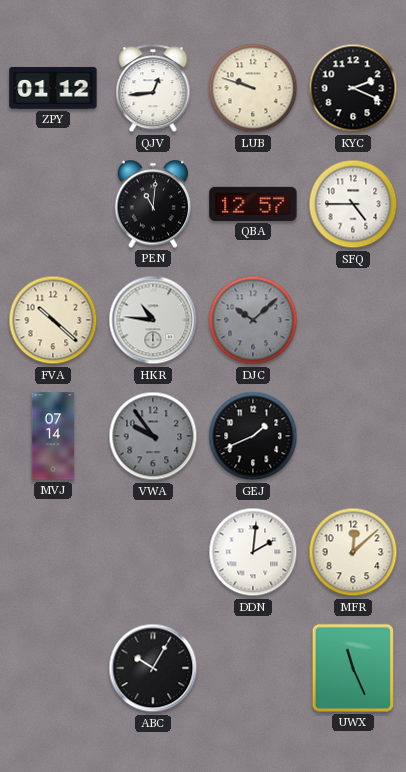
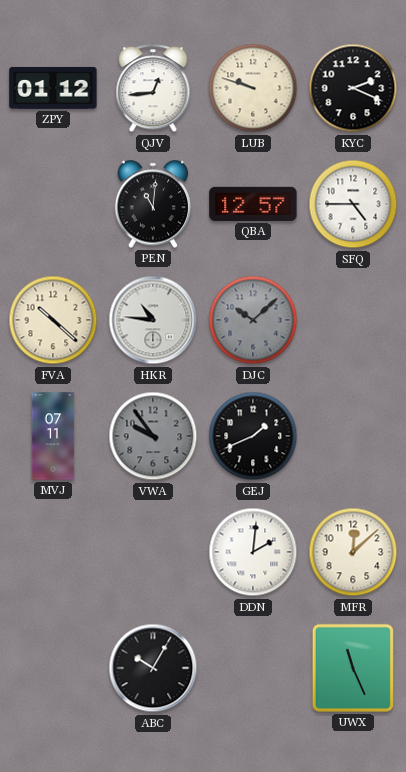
MVJ: 07:14 -> 07:11
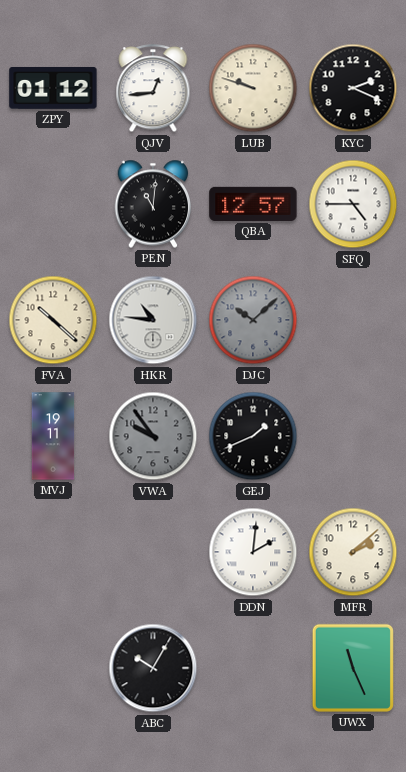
MVJ: 07:11 -> 19:11
MFR: 12:08 -> 2:08
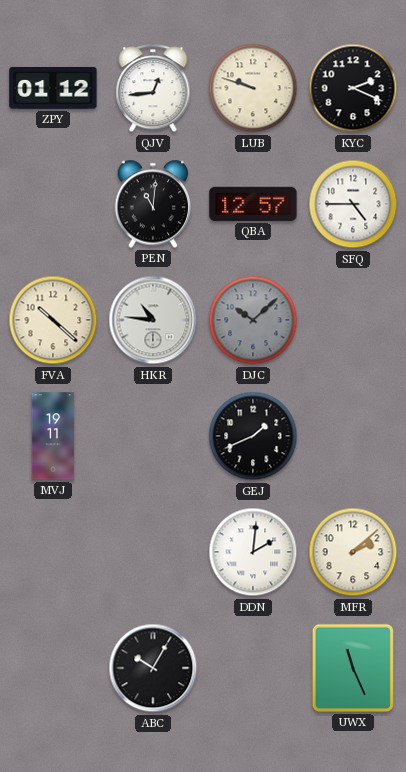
VWA: 9:54 -> none
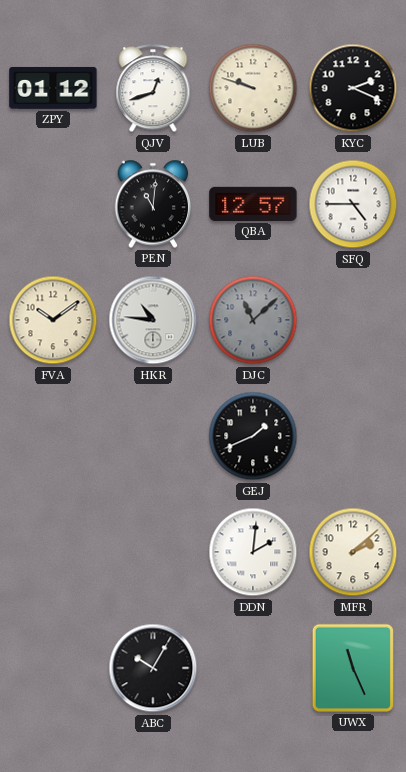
QJV: 12:44 -> 12:42
FVA: 10:22 -> 10:09
DJC: 10:08 -> 11:08
MVJ: 19:11 -> none
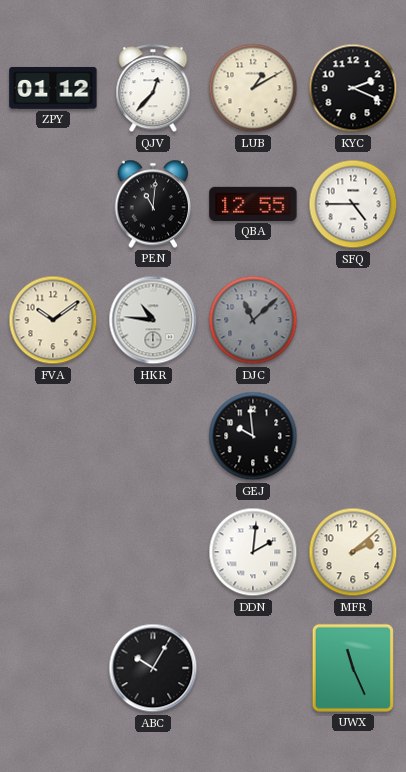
QJV: 12:42 -> 12:37
LUB: 9:48 -> 1:10
QBA: 12:57 -> 12:55
GEJ: 1:41 -> 9:59
